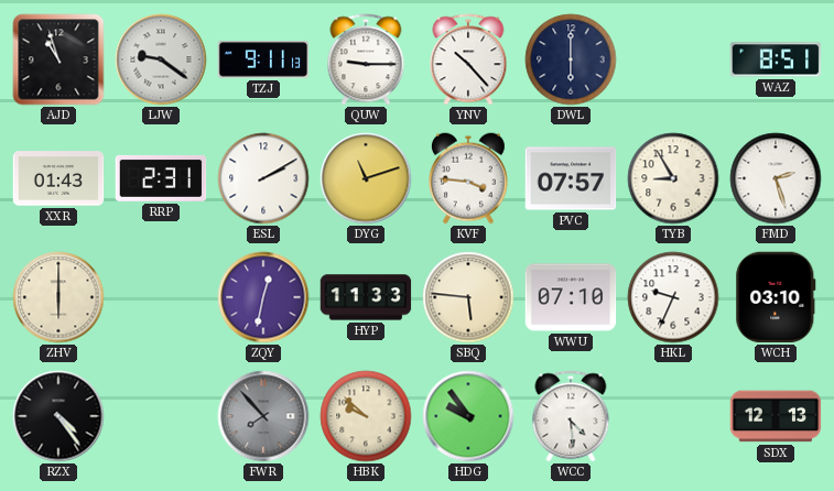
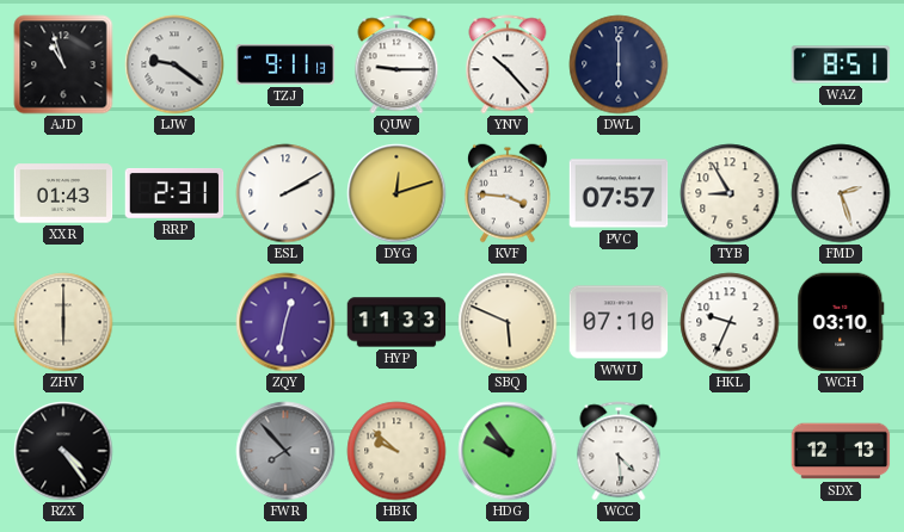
DYG: 11:12 -> 12:12
SBQ: 5:46 -> 5:49
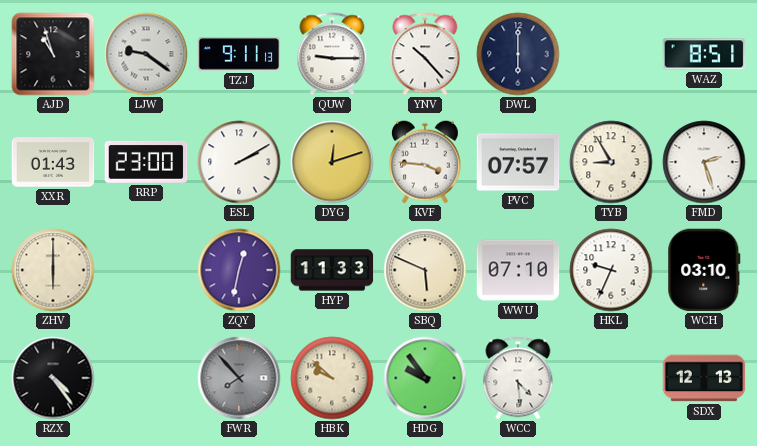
RRP: 2:31 -> 23:00
